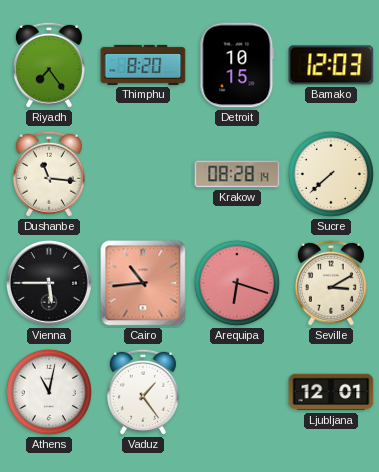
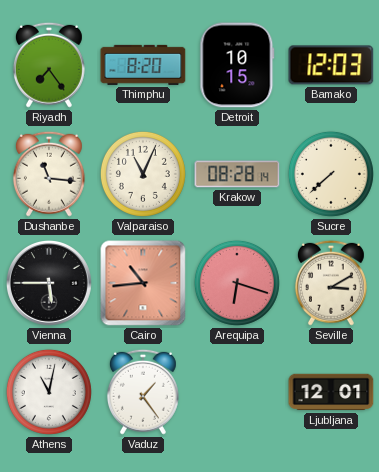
Valparaiso: none -> 11:04
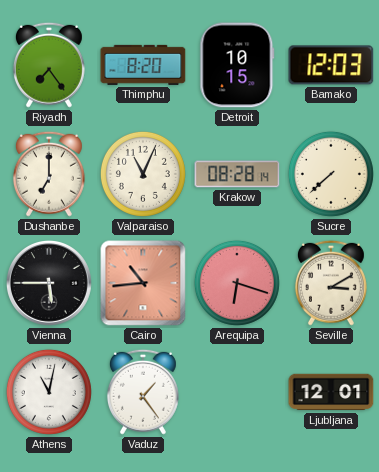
Dushanbe: 11:16 -> 7:00
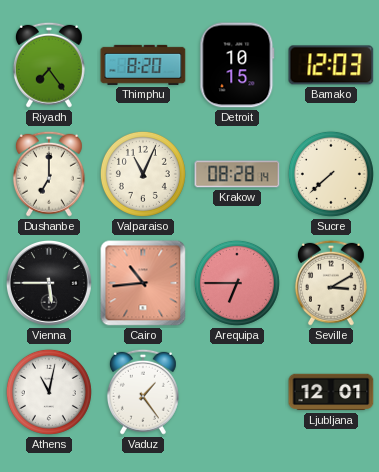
Arequipa: 6:18 -> 6:45
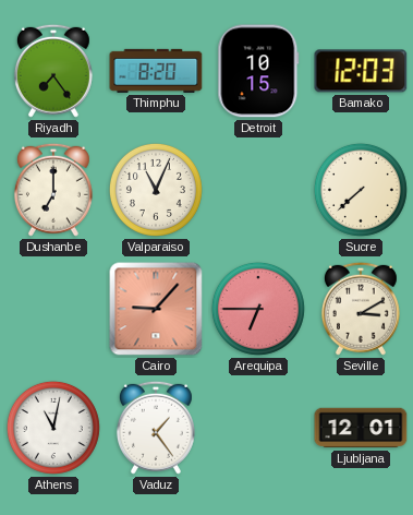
Krakow: 08:28 -> none
Vienna: 5:45 -> none
Cairo: 10:44 -> 9:07
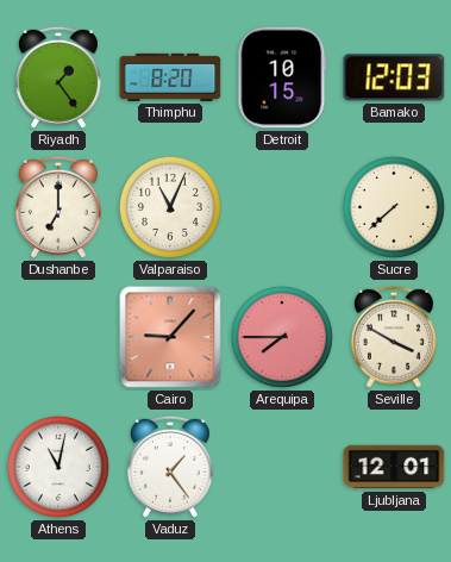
Riyadh: 7:24 -> 1:24
Arequipa: 6:45 -> 7:45
Seville: 3:10 -> 3:50
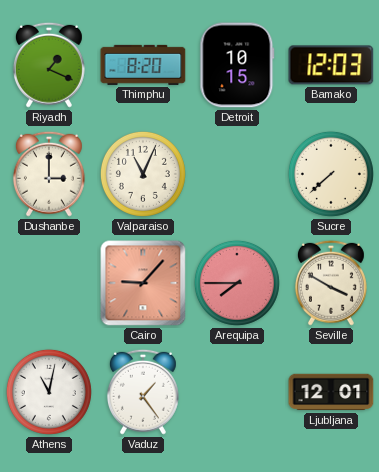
Riyadh: 1:24 -> 1:19
Dushanbe: 7:00 -> 3:00
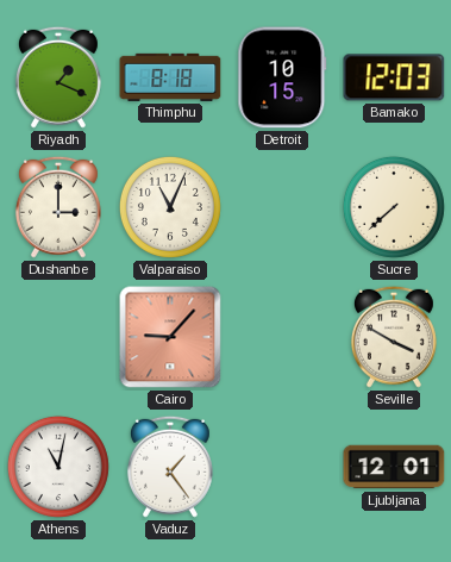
Thimphu: 8:20 -> 8:18
Arequipa: 7:45 -> none
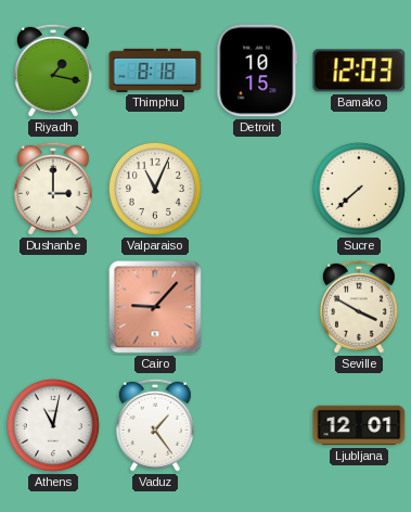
Riyadh: 1:19 -> 1:17
